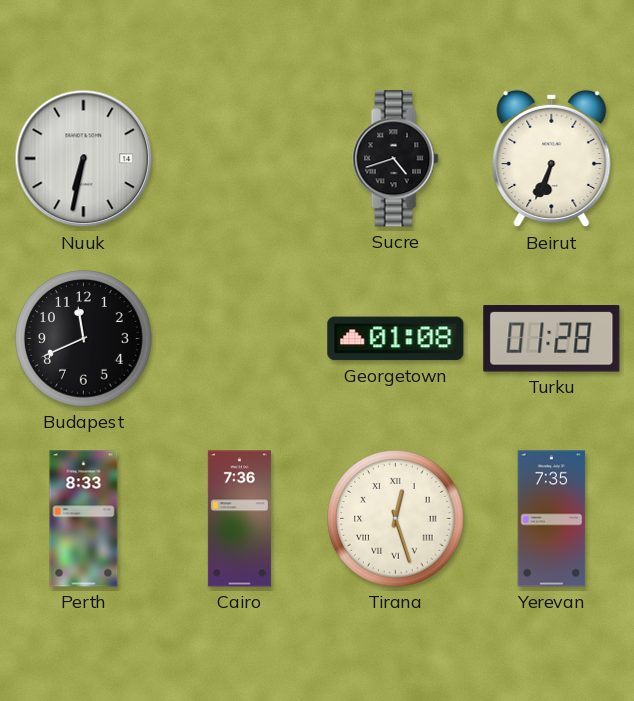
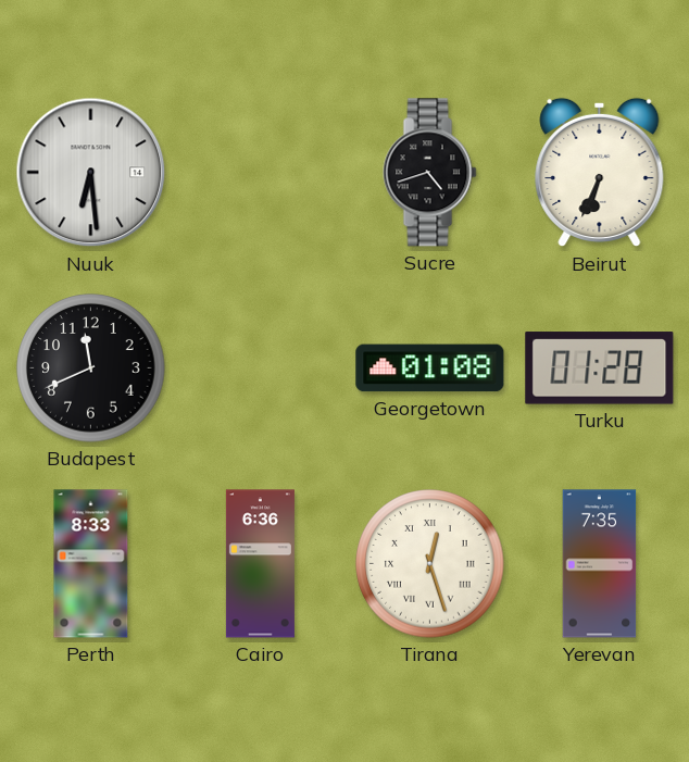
Nuuk: 6:32 -> 6:29
Cairo: 7:36 -> 6:36
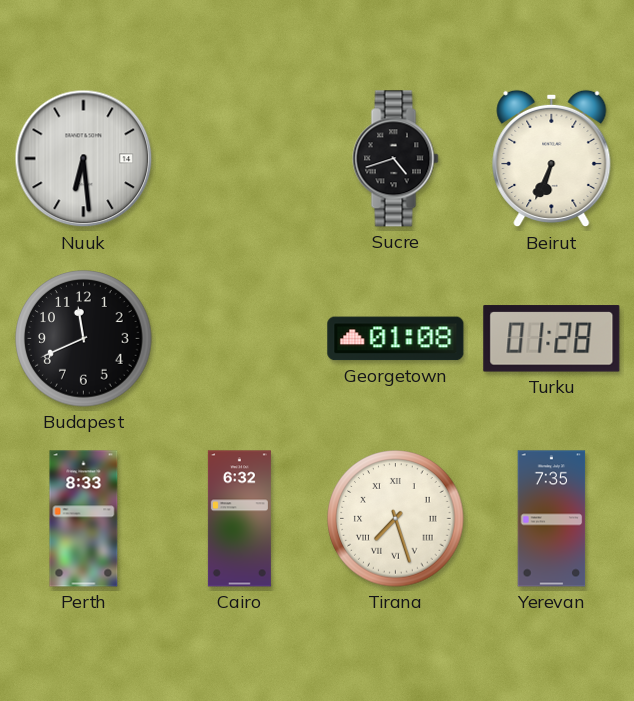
Cairo: 6:36 -> 6:32
Tirana: 12:27 -> 7:27
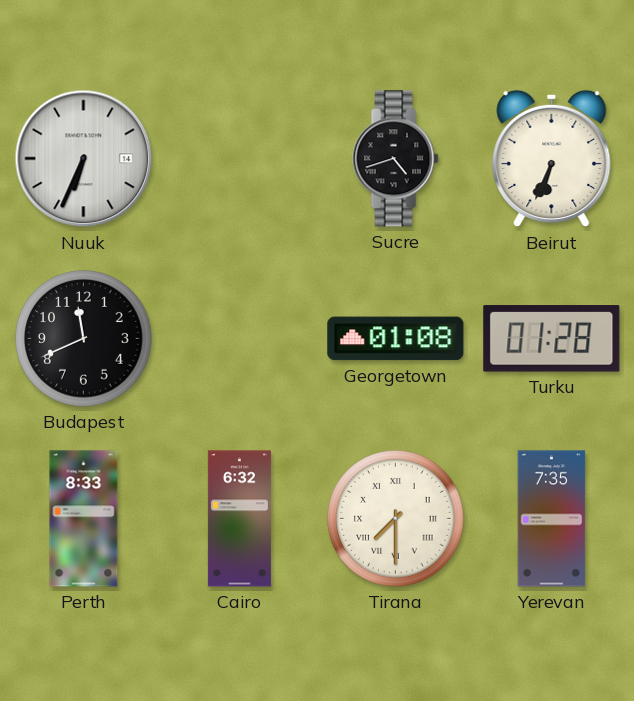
Nuuk: 6:29 -> 6:34
Tirana: 7:27 -> 7:30
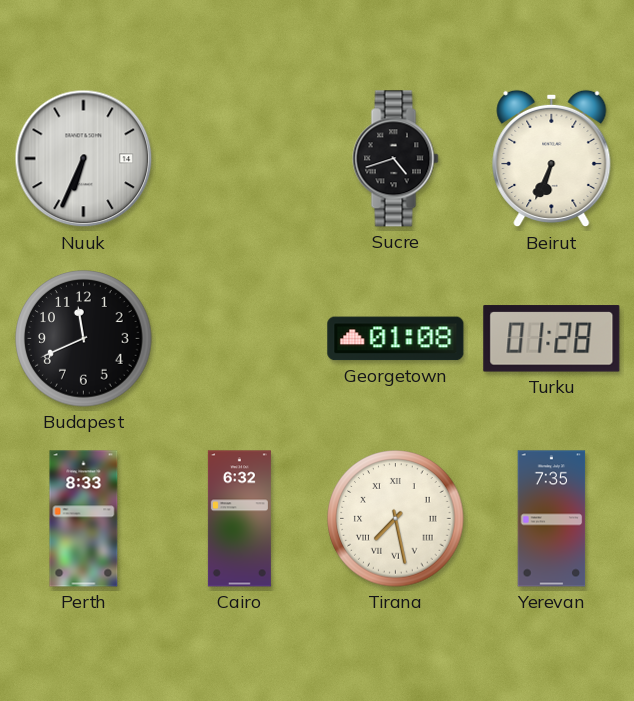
Tirana: 7:30 -> 7:28
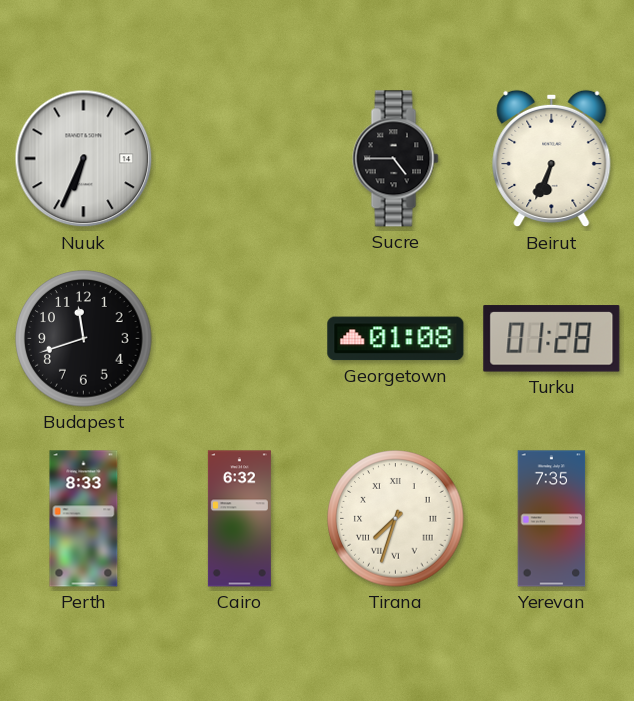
Sucre: 4:42 -> 4:45
Budapest: 11:41 -> 11:42
Tirana: 7:28 -> 7:33
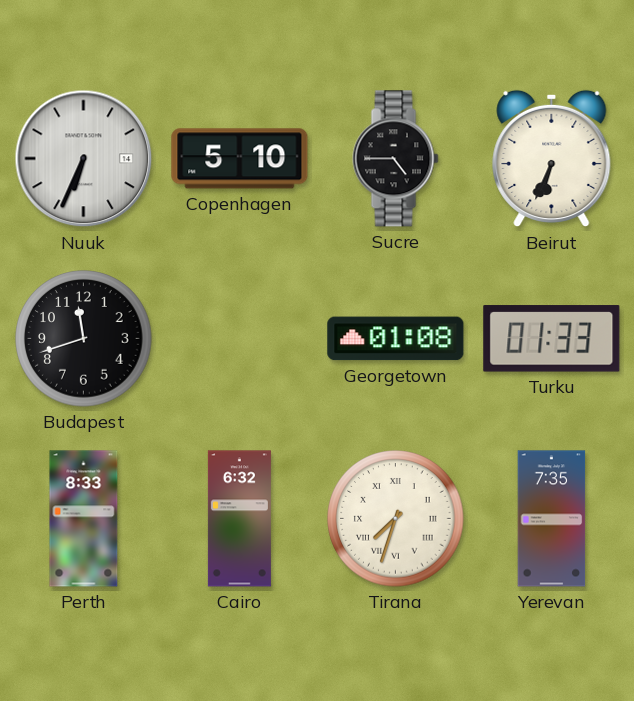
Copenhagen: none -> 5:10
Turku: 01:28 -> 01:33
